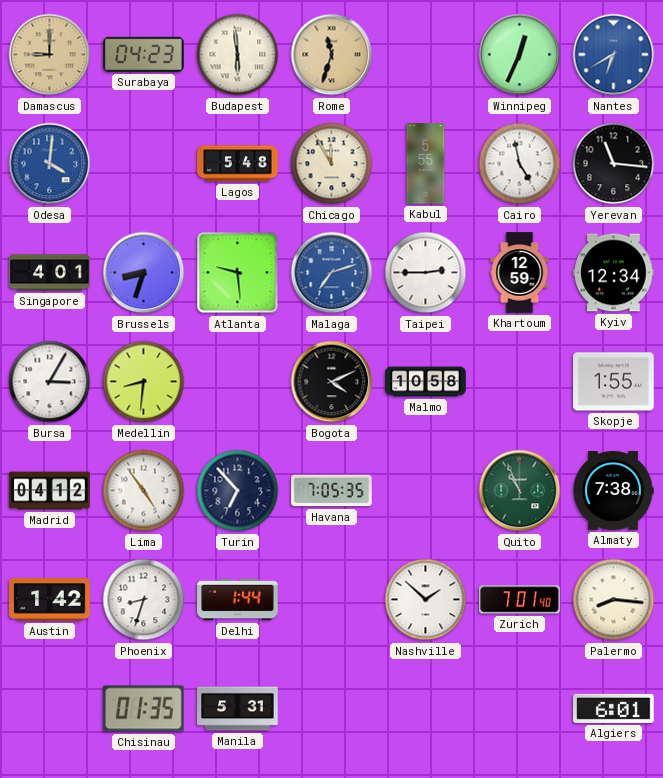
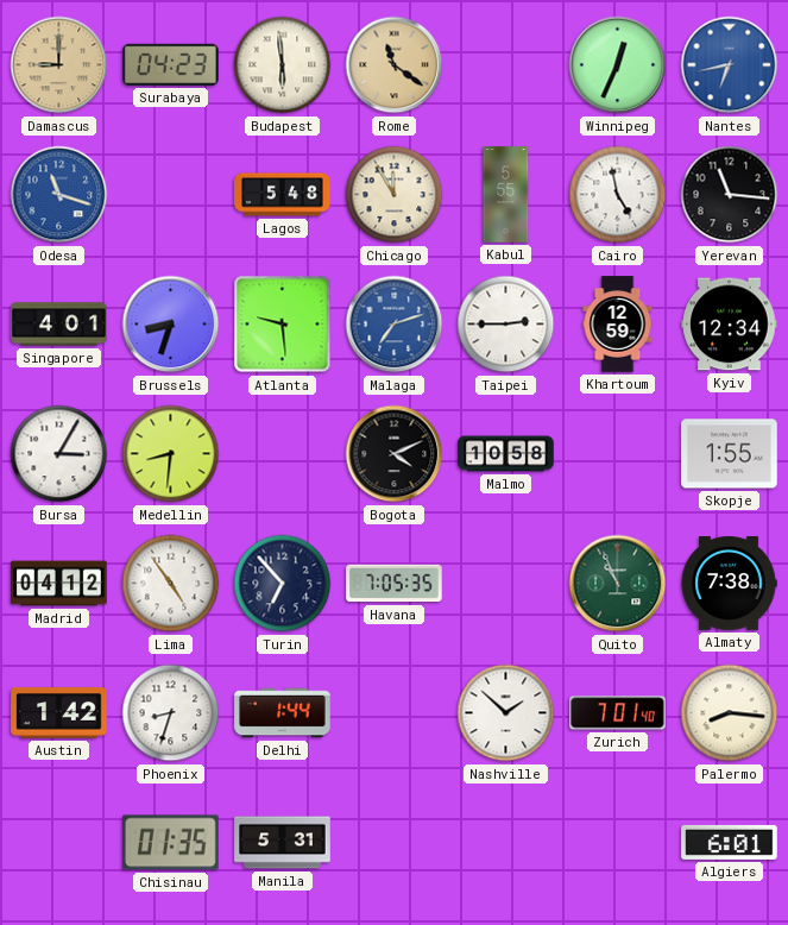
Rome: 11:33 -> 11:21
Nantes: 6:40 -> 6:43
Odesa: 4:01 -> 11:18
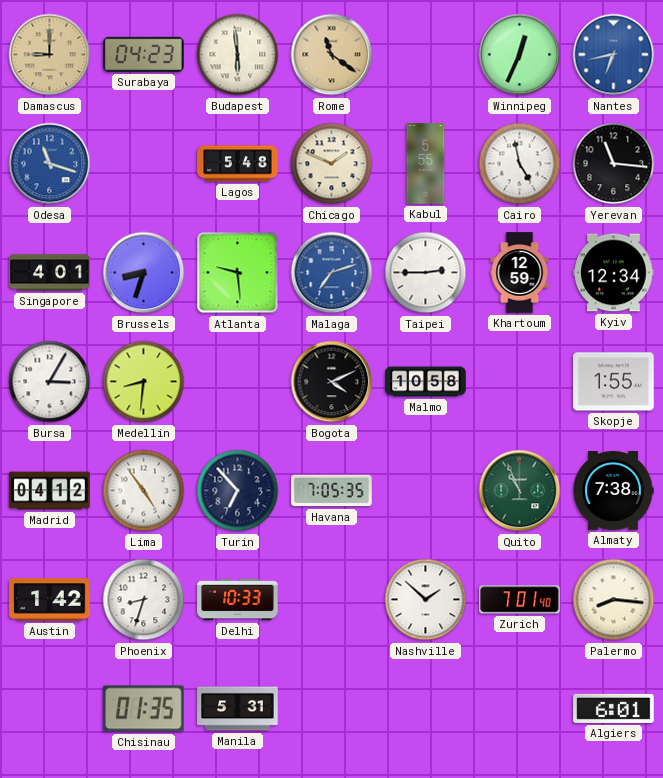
Chicago: 11:55 -> 1:49
Delhi: 1:44 -> 10:33
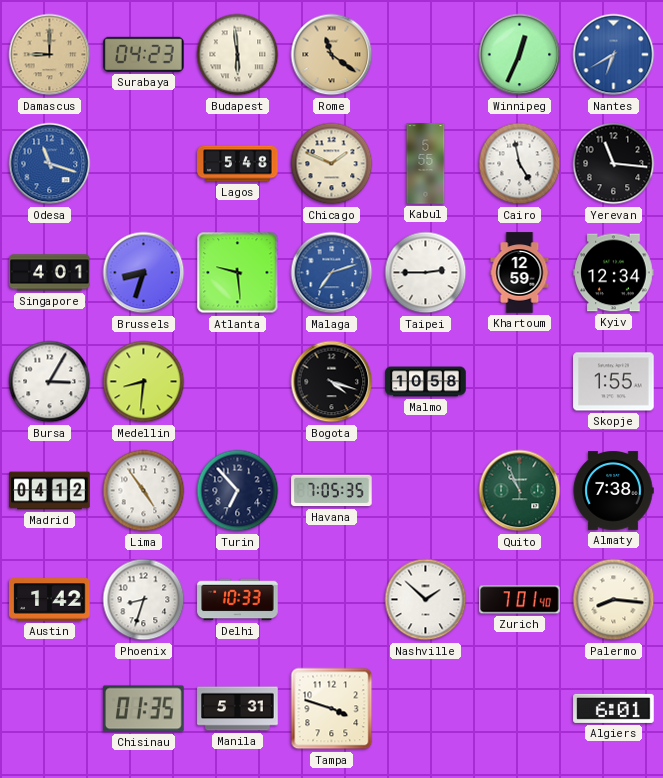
Nantes: 6:43 -> 6:40
Bogota: 4:11 -> 4:18
Tampa: none -> 3:48
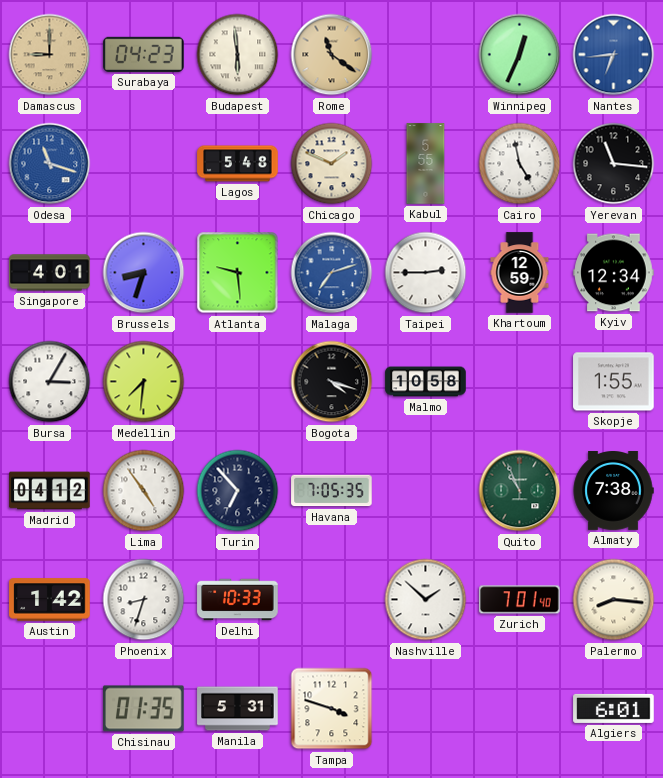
Nantes: 6:40 -> 6:44
Medellin: 8:31 -> 7:31
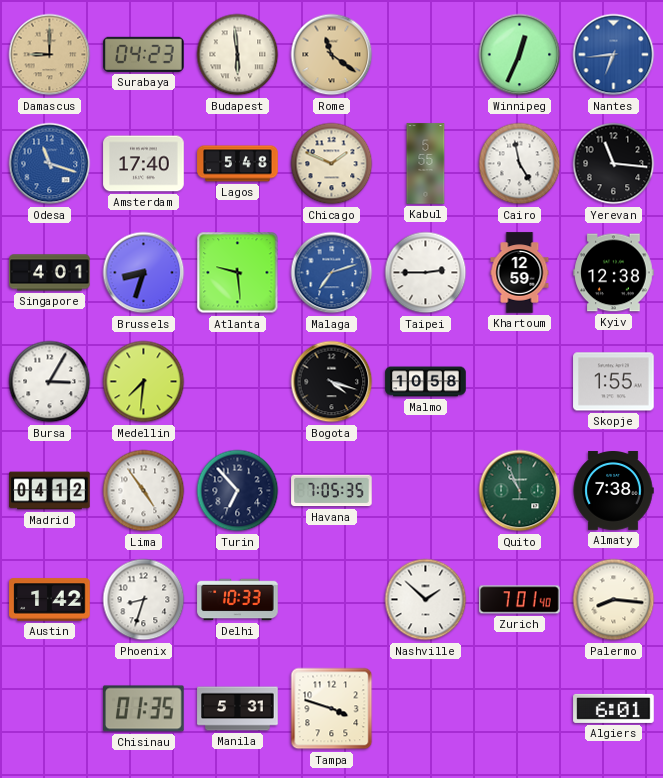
Amsterdam: none -> 17:40
Kyiv: 12:34 -> 12:38
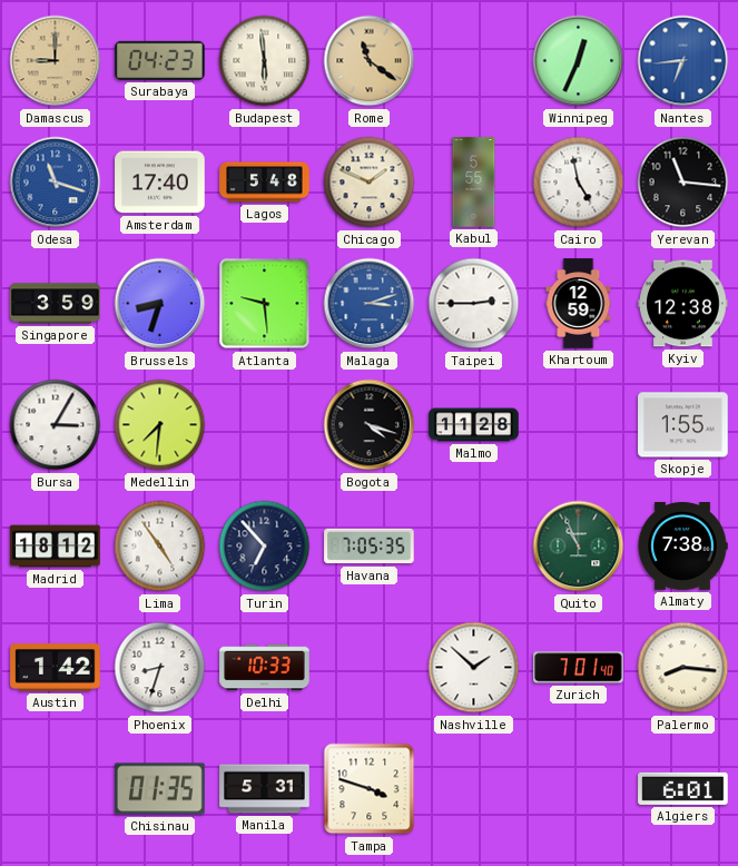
Singapore: 4:01 -> 3:59
Malaga: 7:12 -> 3:12
Malmo: 10:58 -> 11:28
Madrid: 04:12 -> 18:12
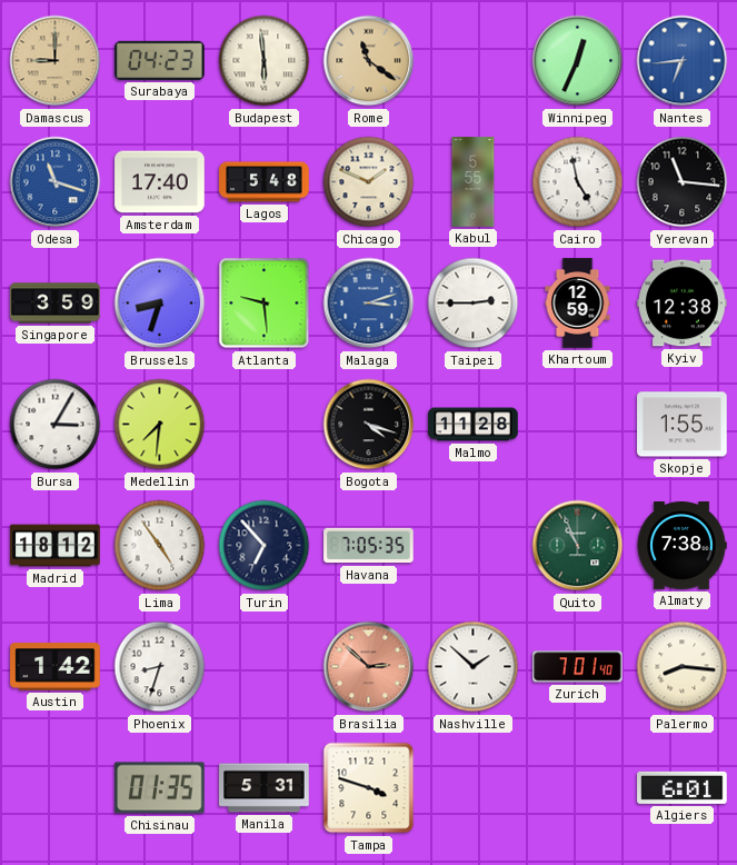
Delhi: 10:33 -> none
Brasilia: none -> 2:52
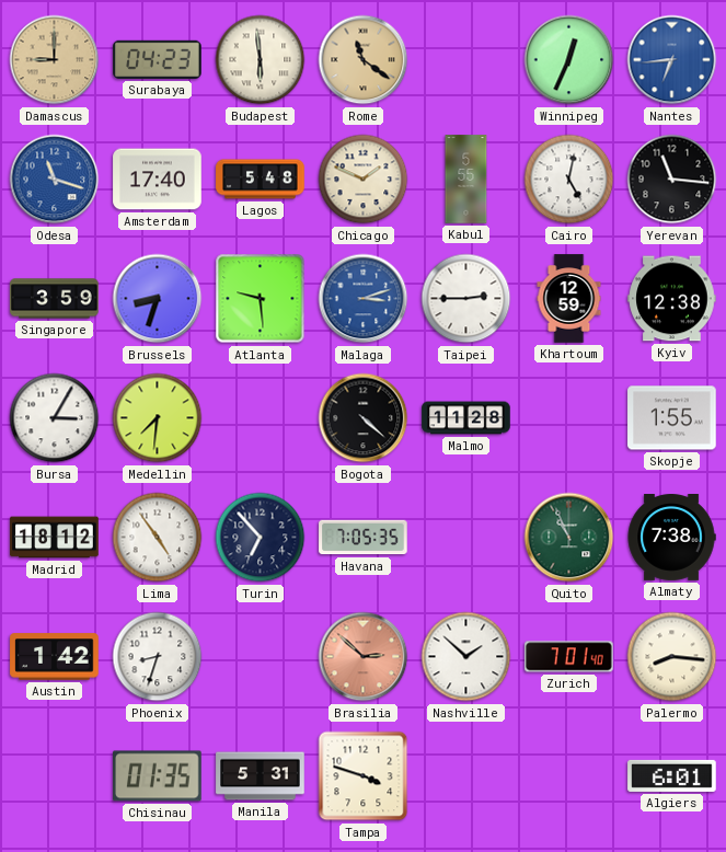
Cairo: 4:58 -> 5:02
Bogota: 4:18 -> 4:22
